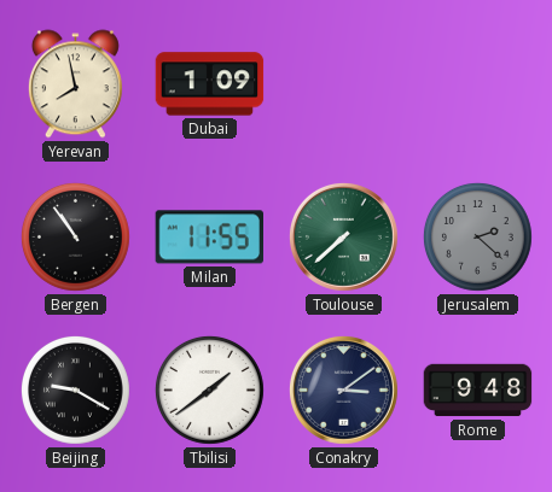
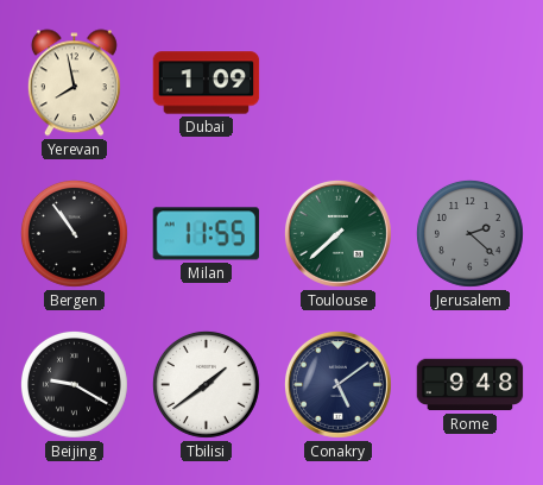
Conakry: 3:09 -> 5:09
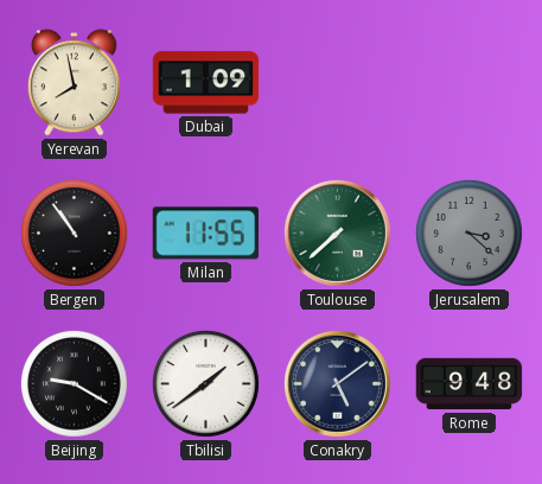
Jerusalem: 2:22 -> 3:22
